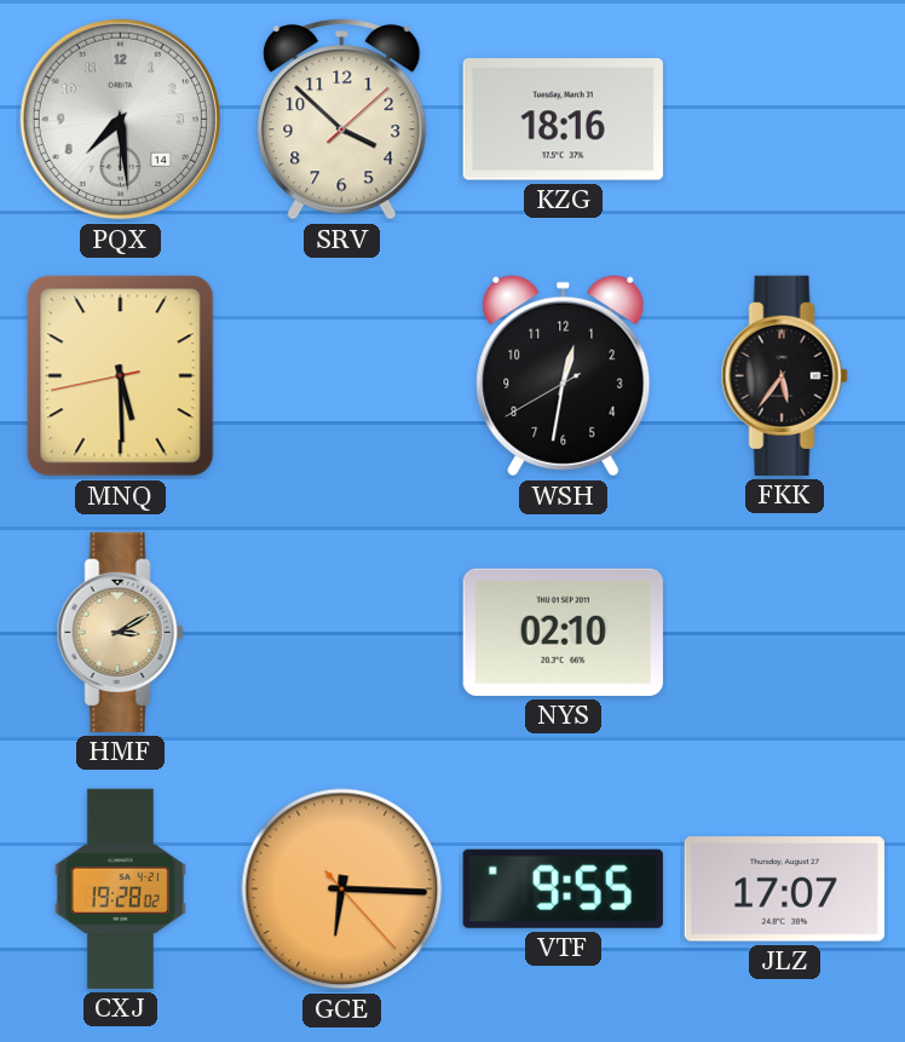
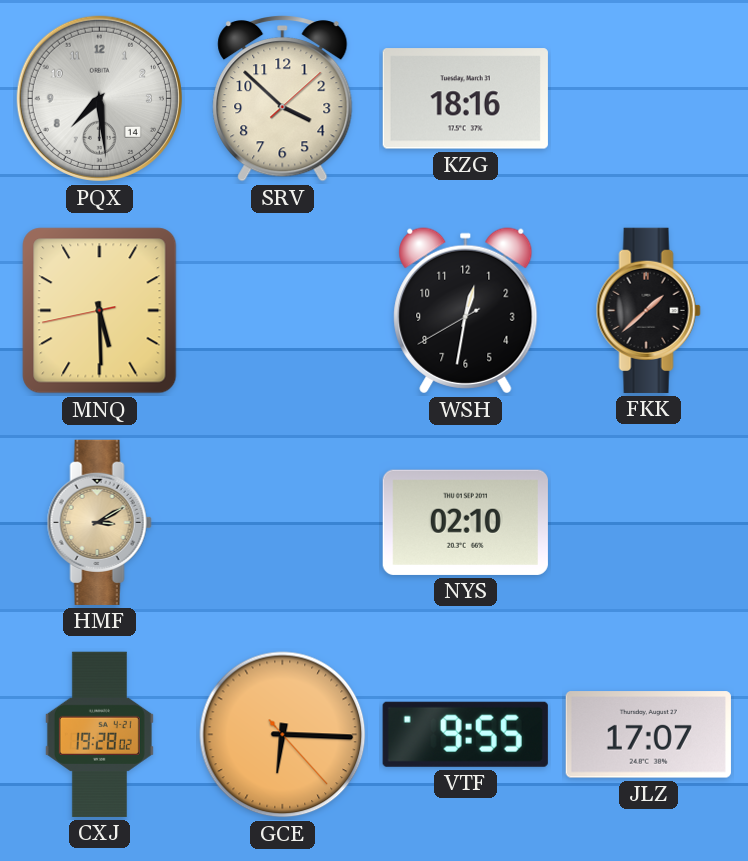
FKK: 5:36 -> 1:38
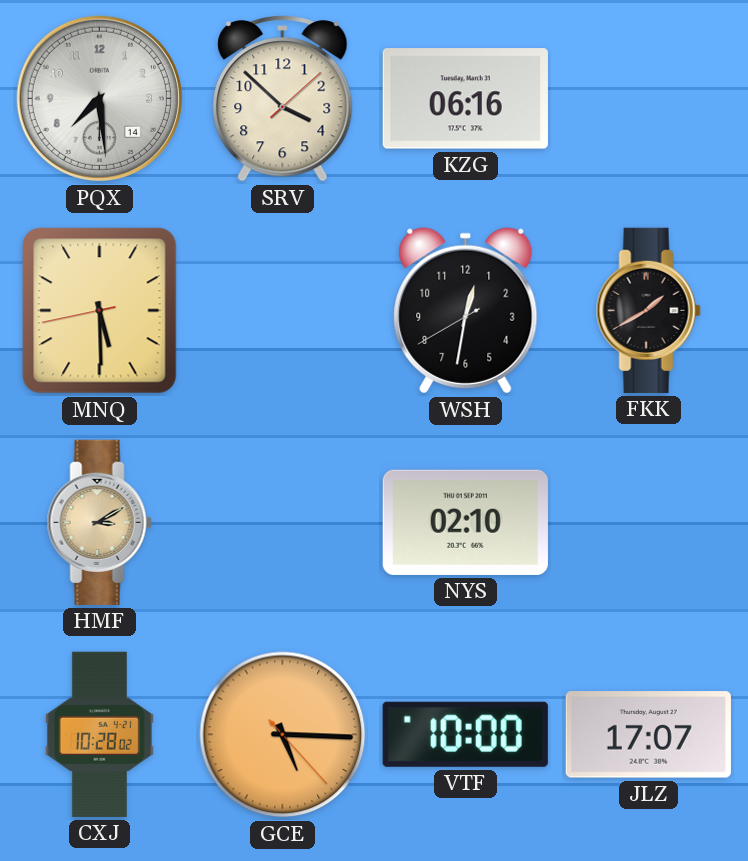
KZG: 18:16 -> 06:16
FKK: 1:38 -> 1:40
CXJ: 19:28 -> 10:28
GCE: 6:15 -> 5:15
VTF: 9:55 -> 10:00
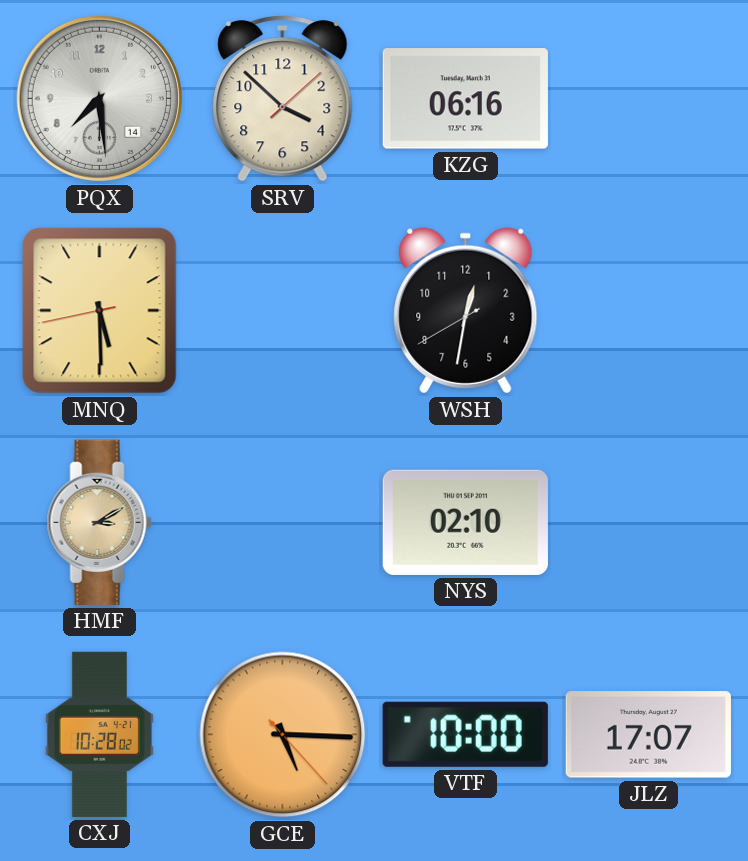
FKK: 1:40 -> none
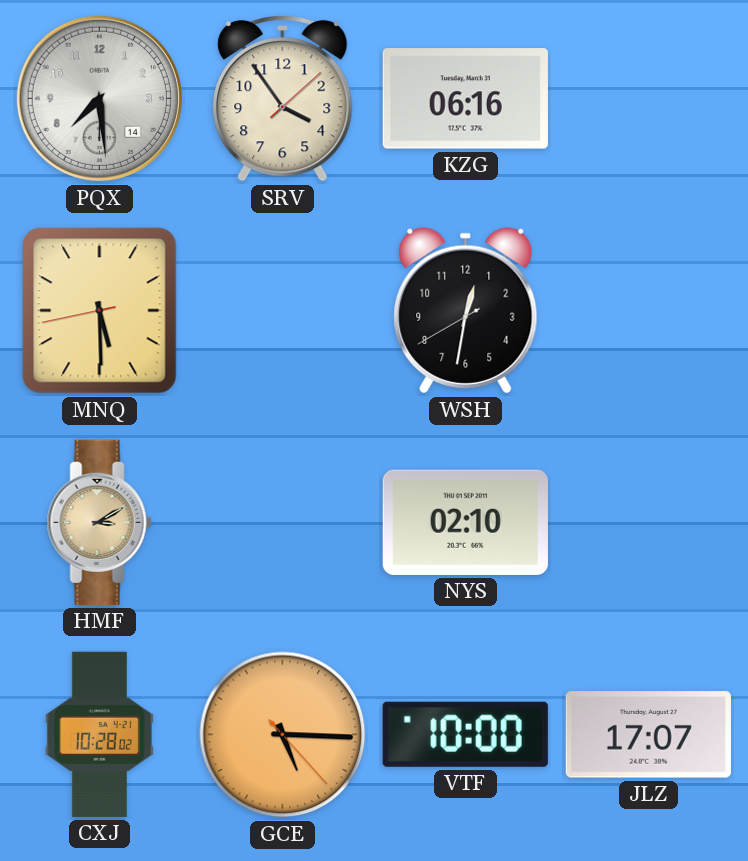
SRV: 3:52 -> 3:54
